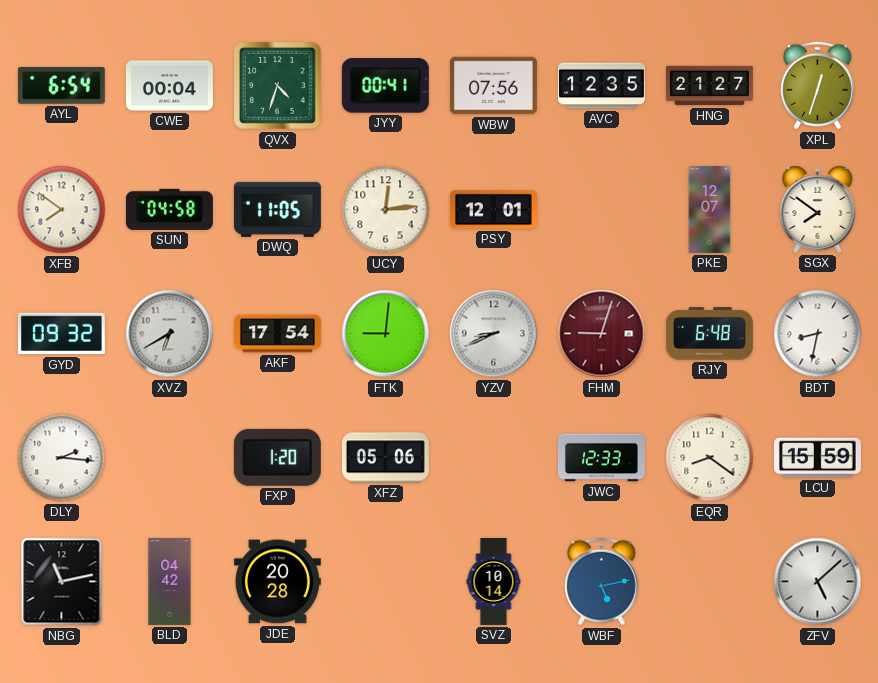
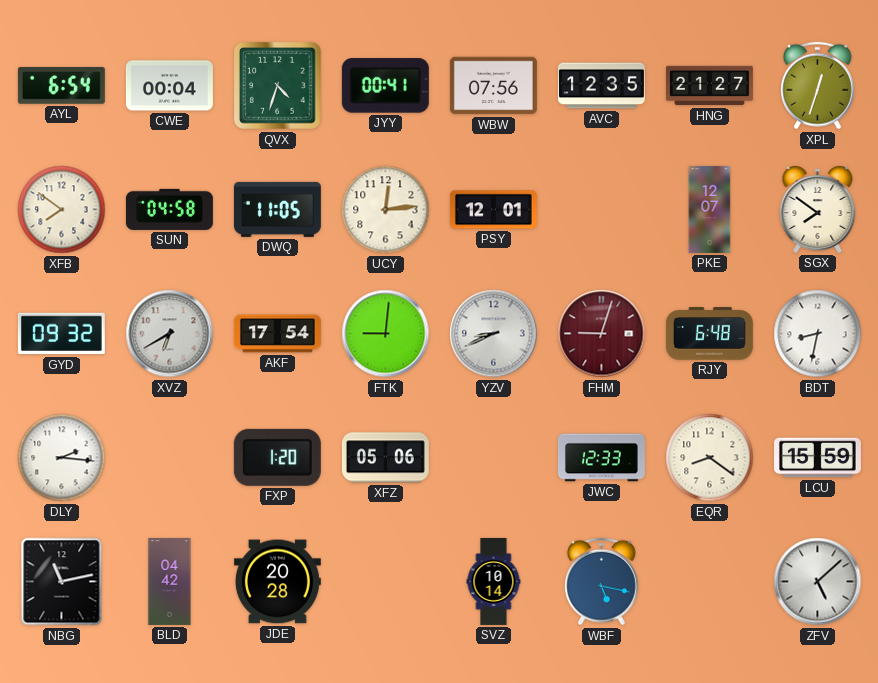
WBF: 5:13 -> 5:17
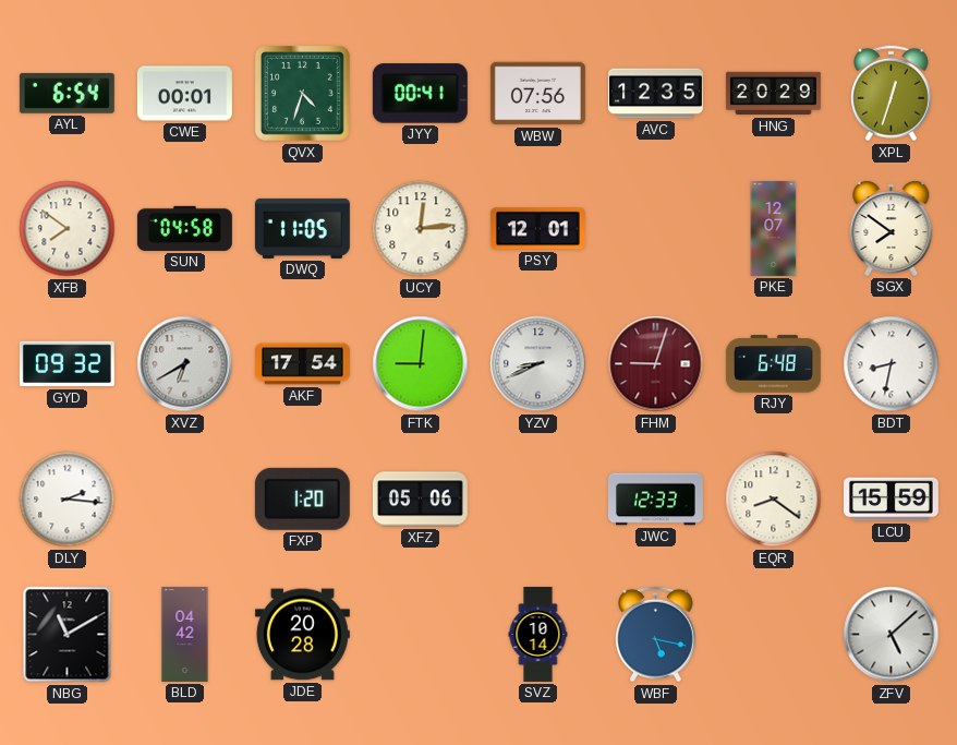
CWE: 00:04 -> 00:01
HNG: 21:27 -> 20:29
NBG: 11:13 -> 11:10
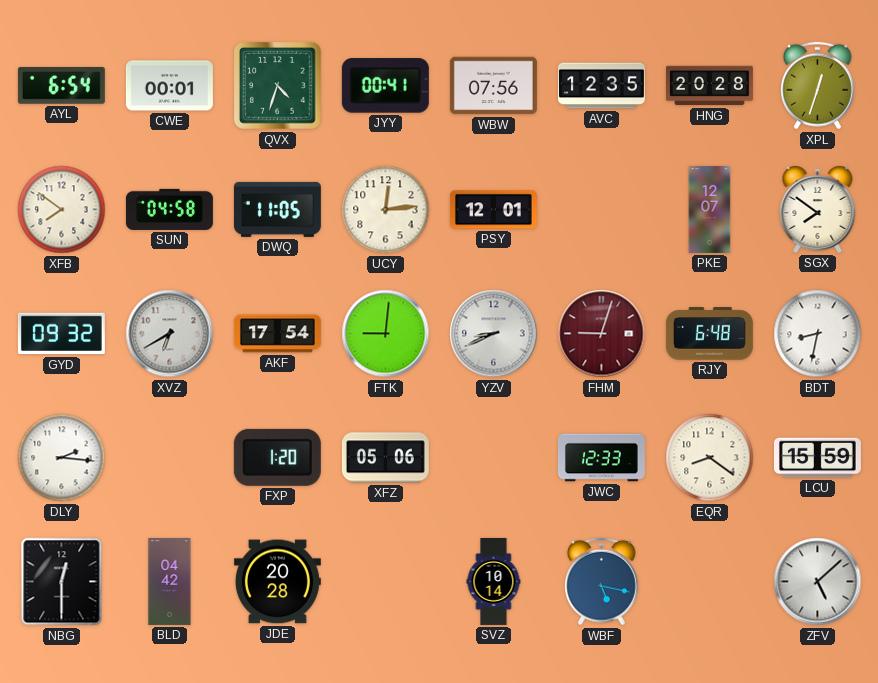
HNG: 20:29 -> 20:28
NBG: 11:10 -> 12:30
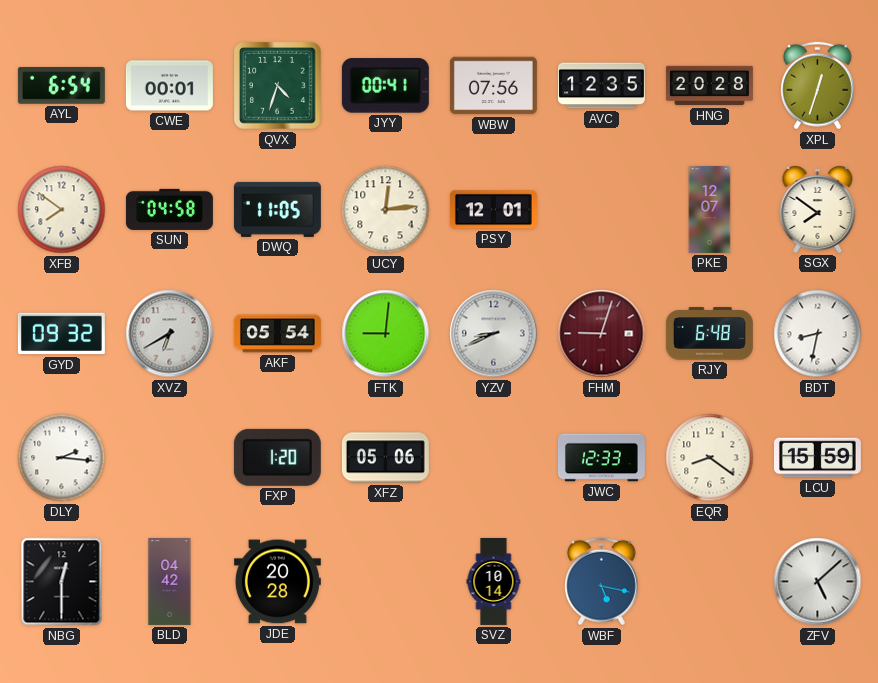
AKF: 17:54 -> 05:54
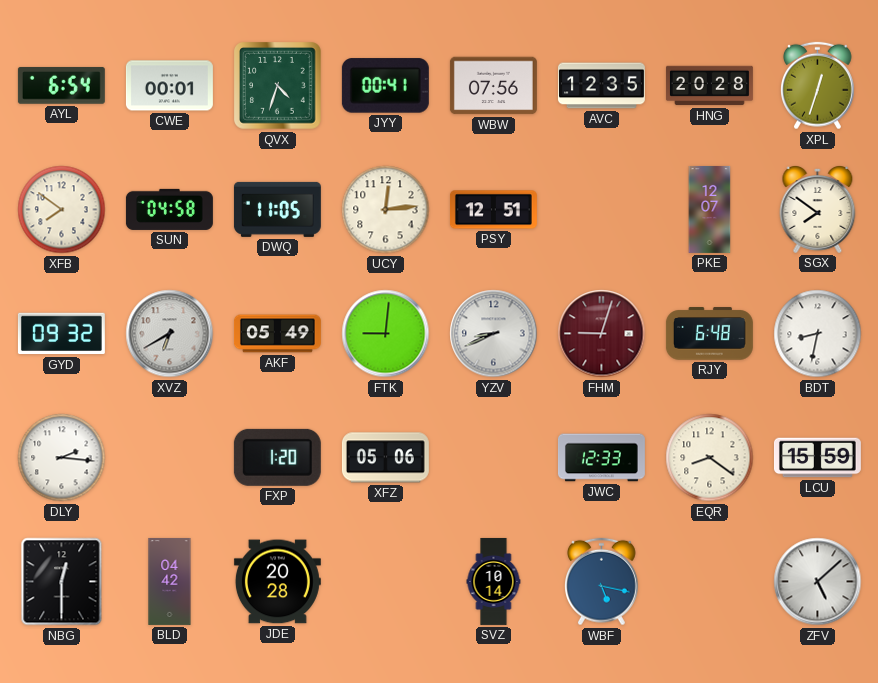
PSY: 12:01 -> 12:51
AKF: 05:54 -> 05:49
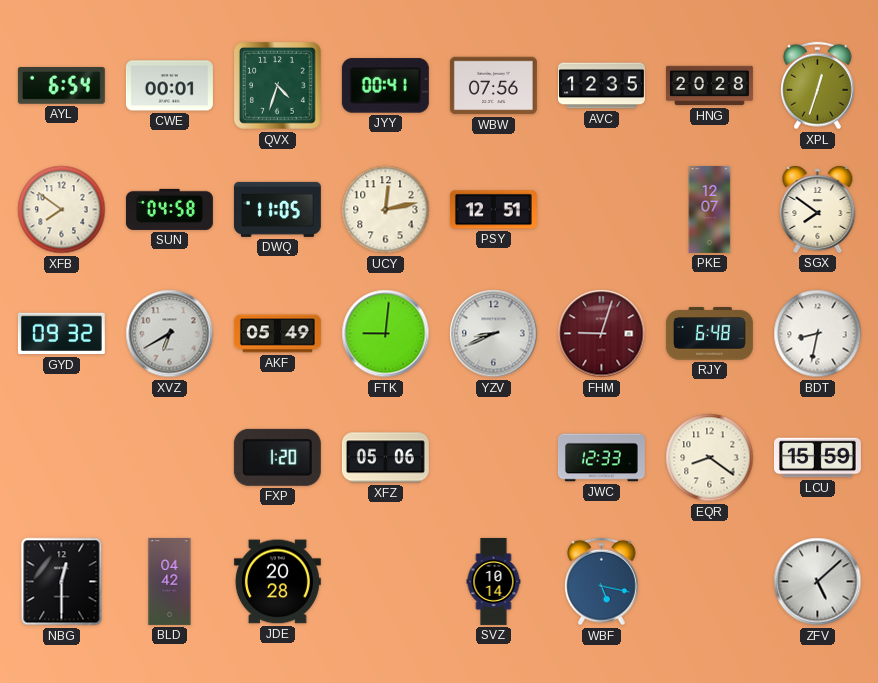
UCY: 12:14 -> 12:13
DLY: 2:16 -> none
